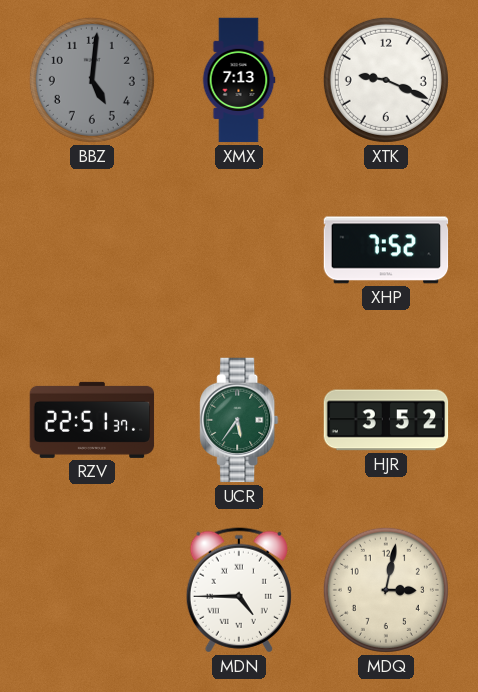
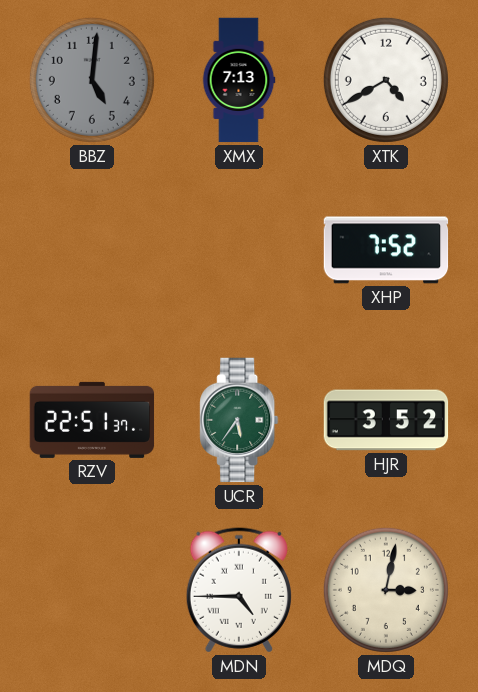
XTK: 9:19 -> 4:40
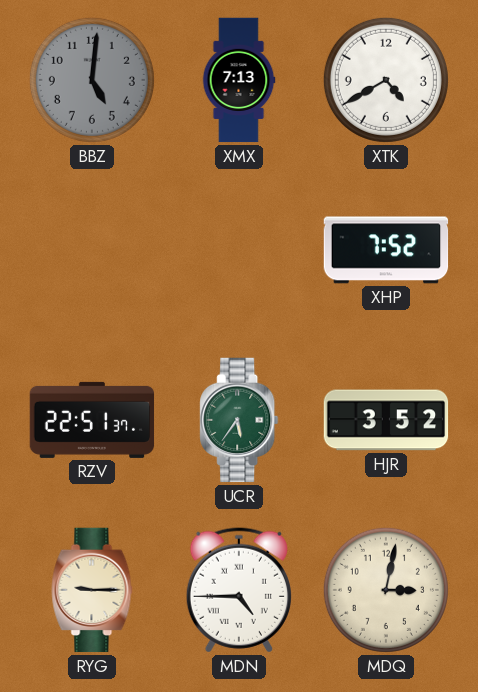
RYG: none -> 9:15
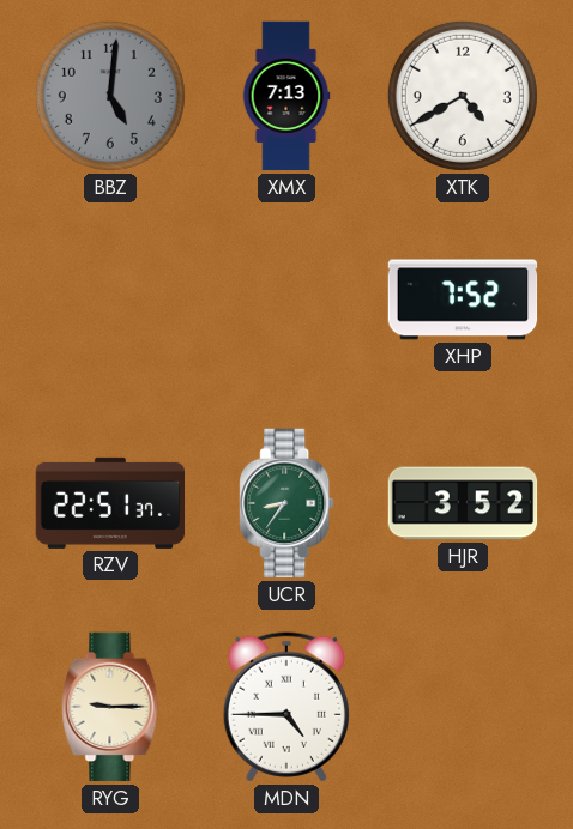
UCR: 5:36 -> 8:36
MDQ: 3:02 -> none
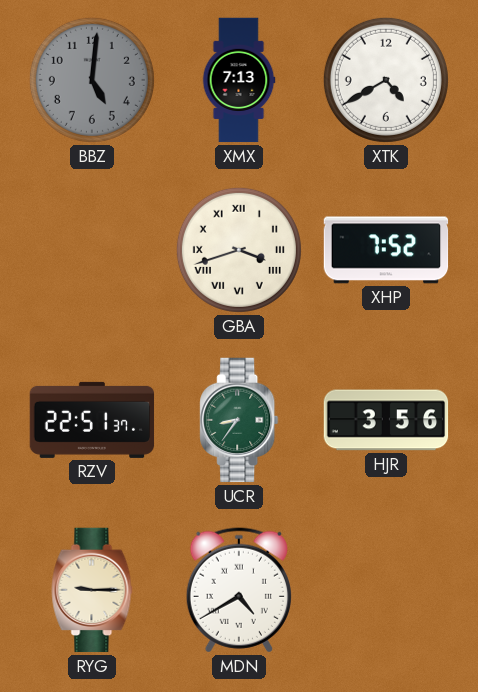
GBA: none -> 3:42
HJR: 3:52 -> 3:56
MDN: 4:45 -> 4:40
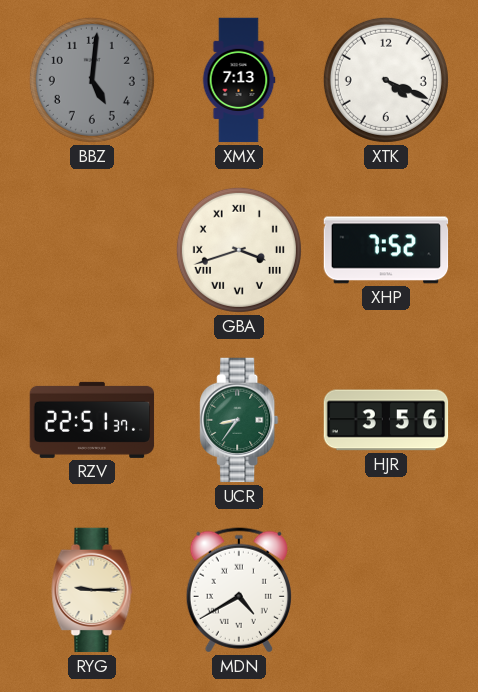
XTK: 4:40 -> 4:19
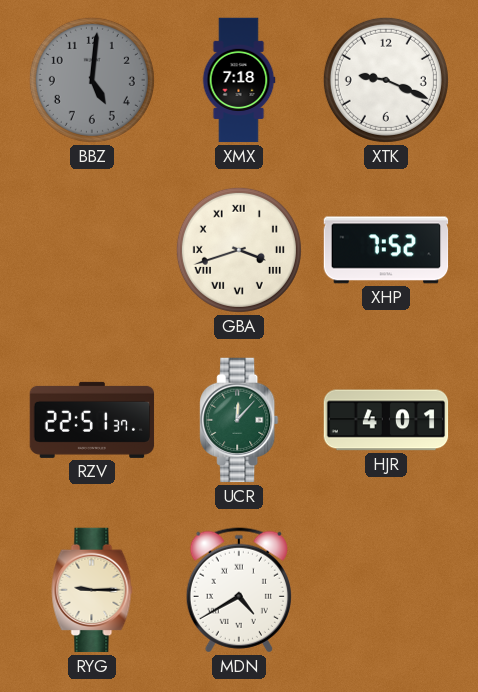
XMX: 7:13 -> 7:18
XTK: 4:19 -> 9:19
UCR: 8:36 -> 12:07
HJR: 3:56 -> 4:01
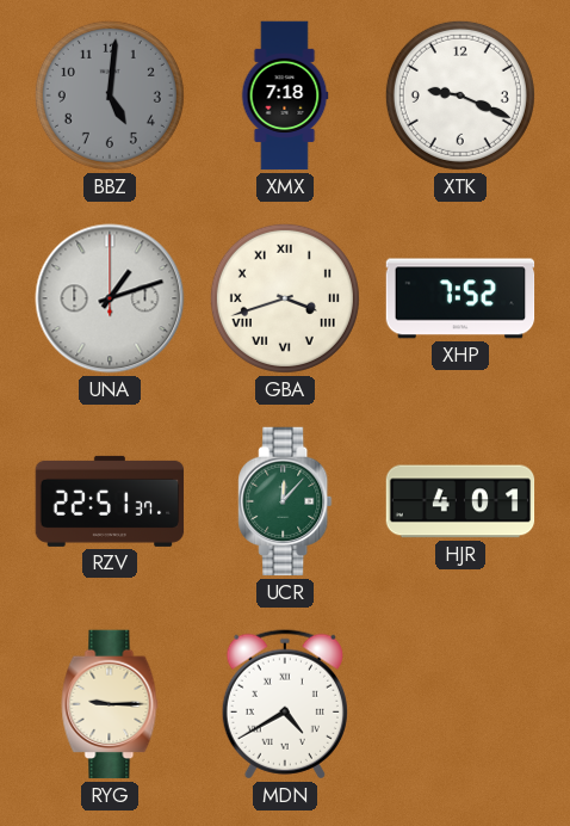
UNA: none -> 1:12
